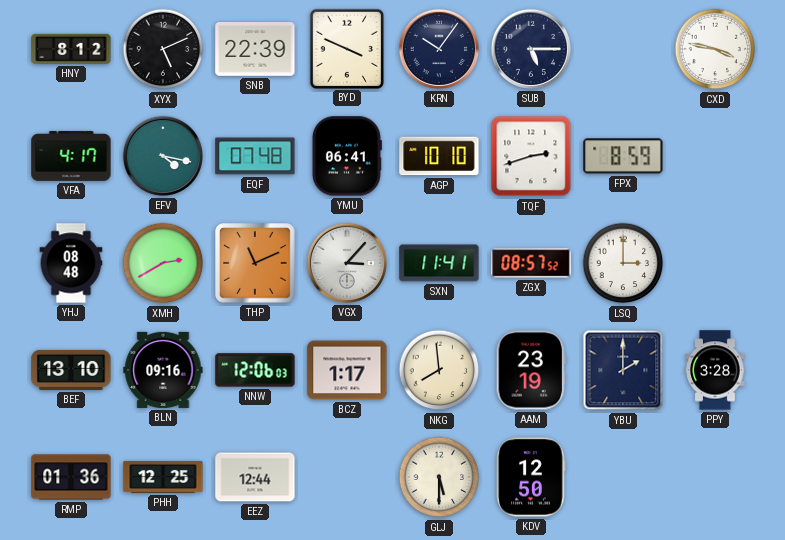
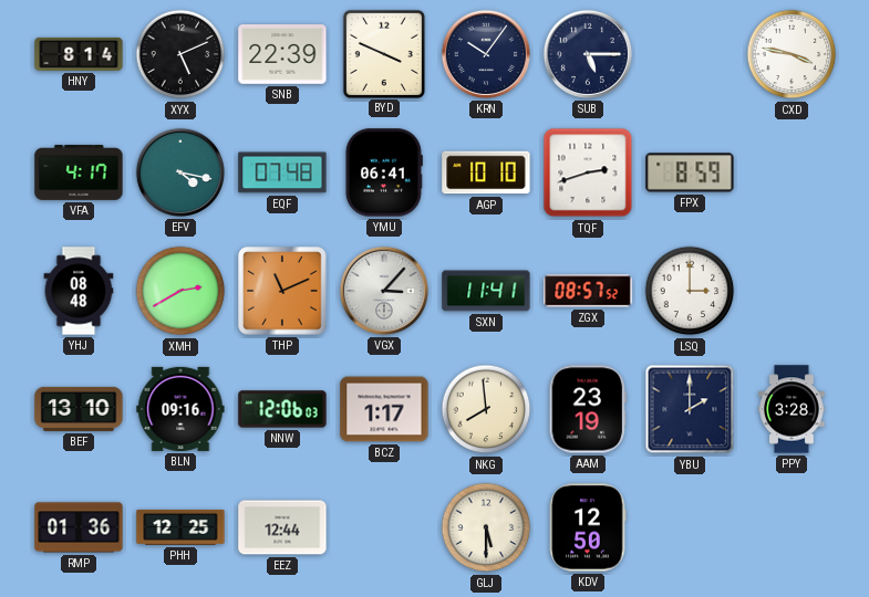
HNY: 8:12 -> 8:14
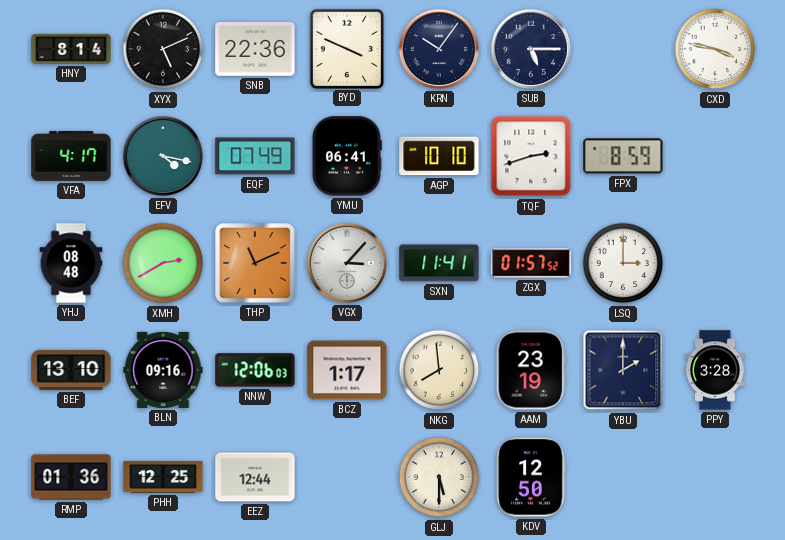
SNB: 22:39 -> 22:36
EQF: 07:48 -> 07:49
ZGX: 08:57 -> 01:57
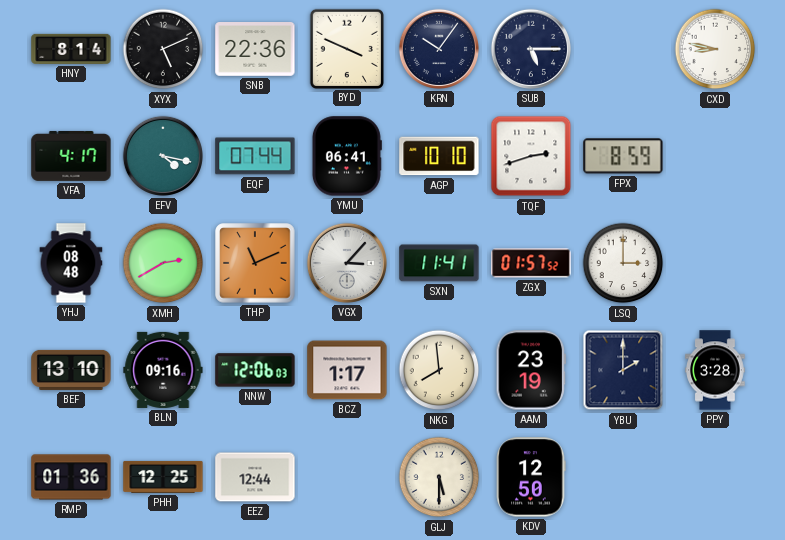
CXD: 3:47 -> 8:47
EQF: 07:49 -> 07:44
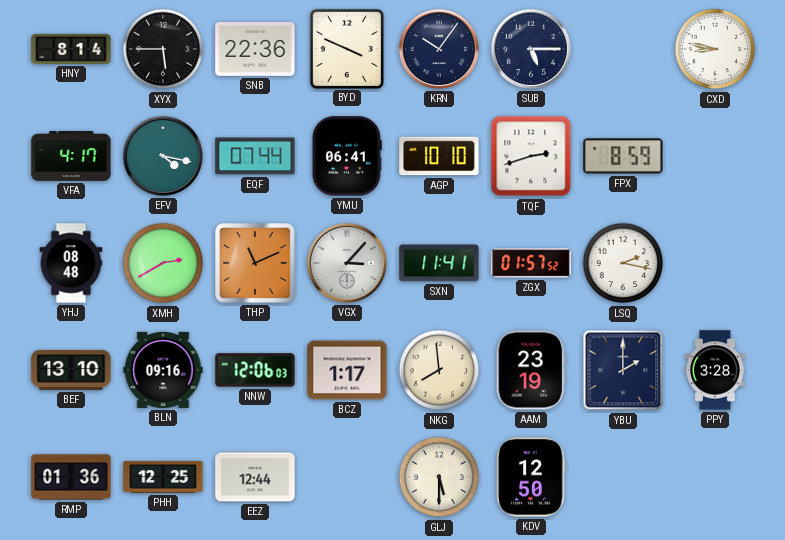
XYX: 5:11 -> 5:45
LSQ: 3:00 -> 2:17
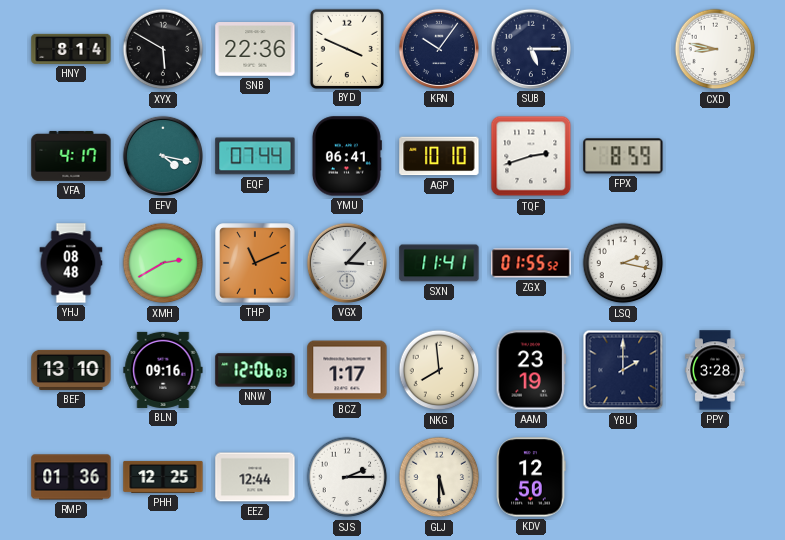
XYX: 5:45 -> 5:50
ZGX: 01:57 -> 01:55
SJS: none -> 2:15
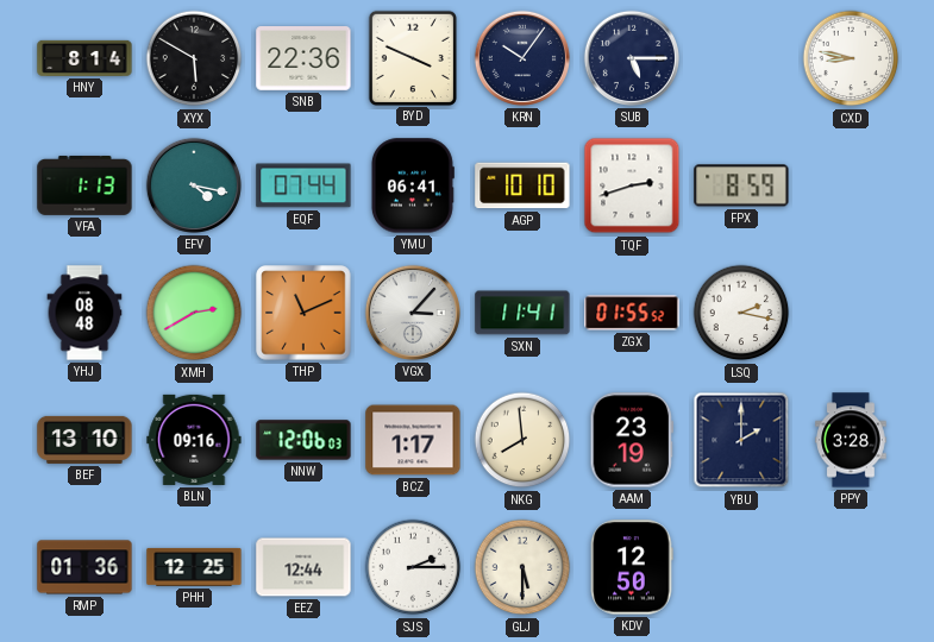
VFA: 4:17 -> 1:13
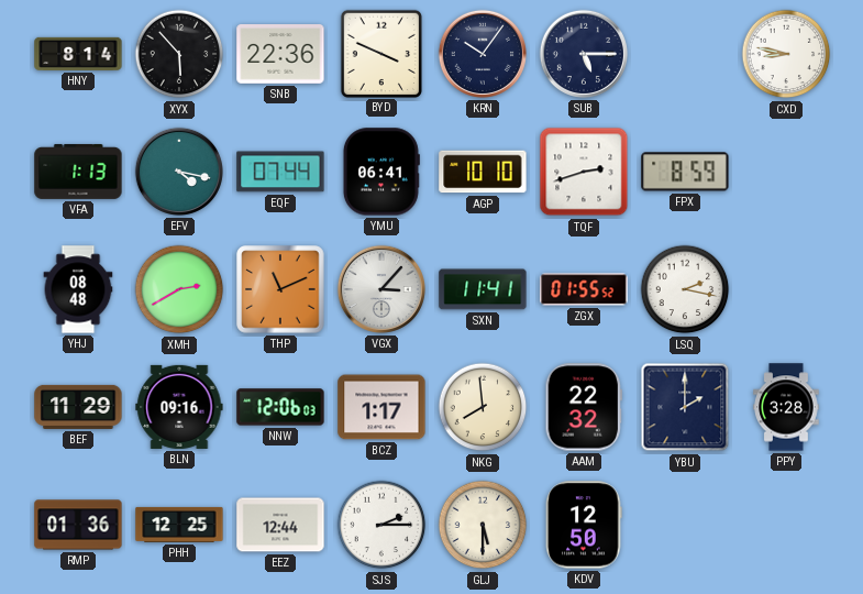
XYX: 5:50 -> 5:53
BEF: 13:10 -> 11:29
AAM: 23:19 -> 22:32
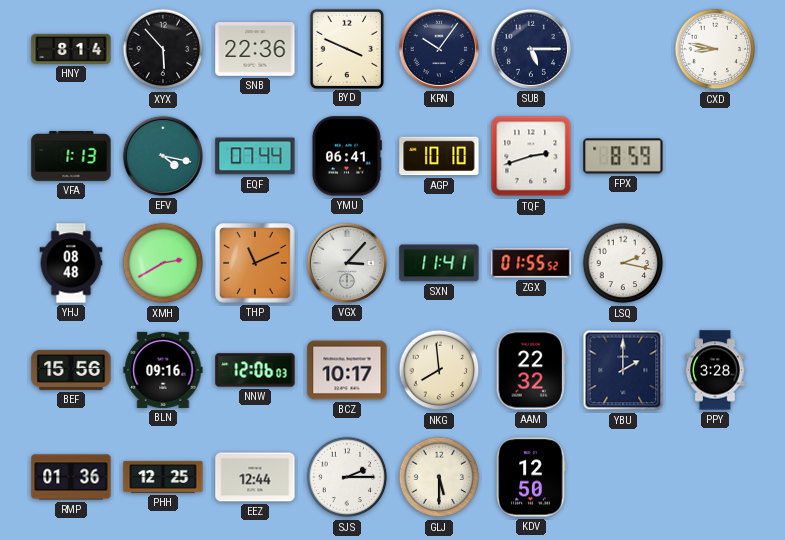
BEF: 11:29 -> 15:56
BCZ: 1:17 -> 10:17
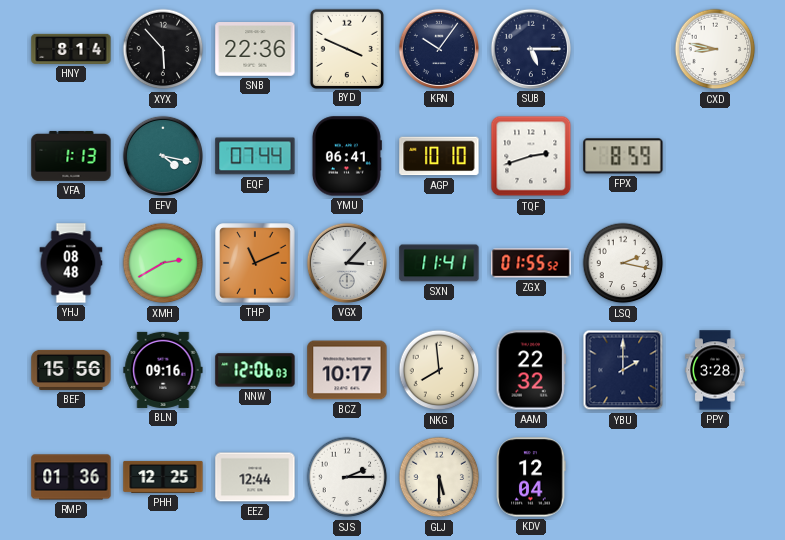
KDV: 12:50 -> 12:04
